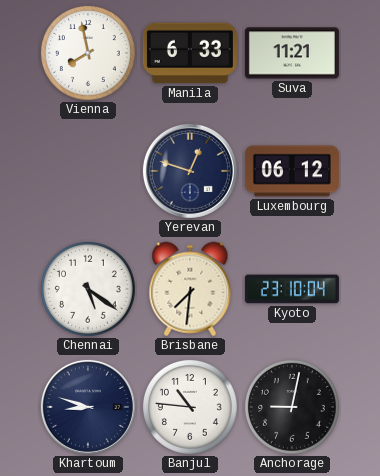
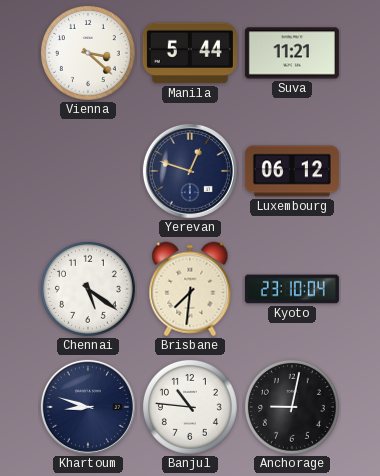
Vienna: 7:58 -> 3:22
Manila: 6:33 -> 5:44
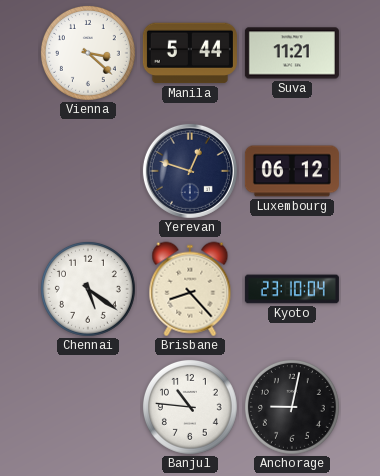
Brisbane: 7:31 -> 8:23
Khartoum: 8:48 -> none
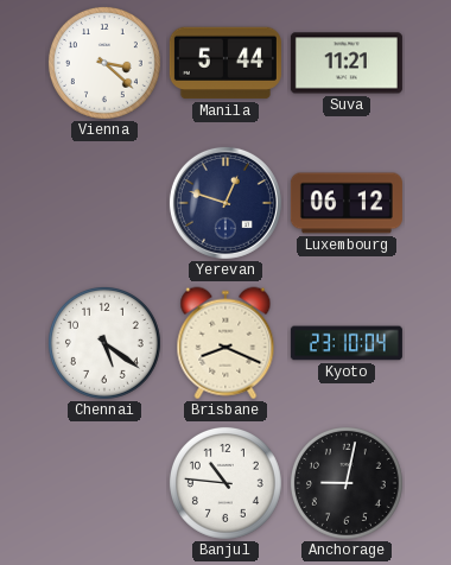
Brisbane: 8:23 -> 8:19
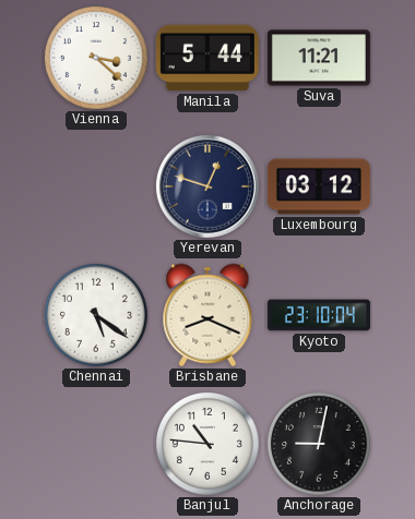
Luxembourg: 06:12 -> 03:12
